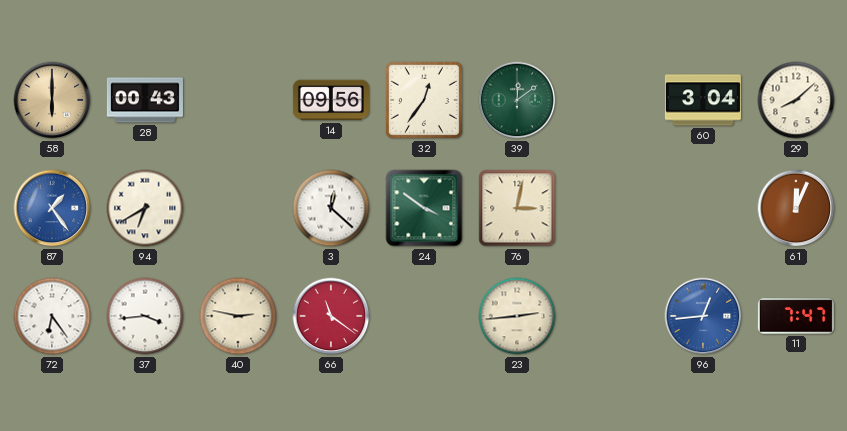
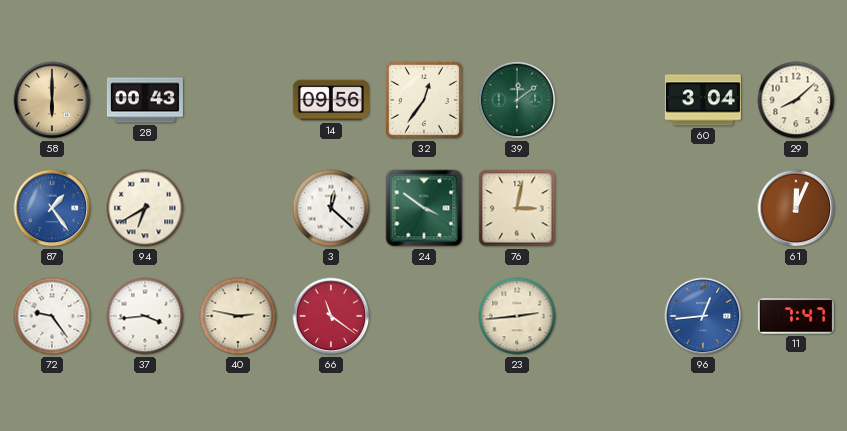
72: 6:24 -> 9:24
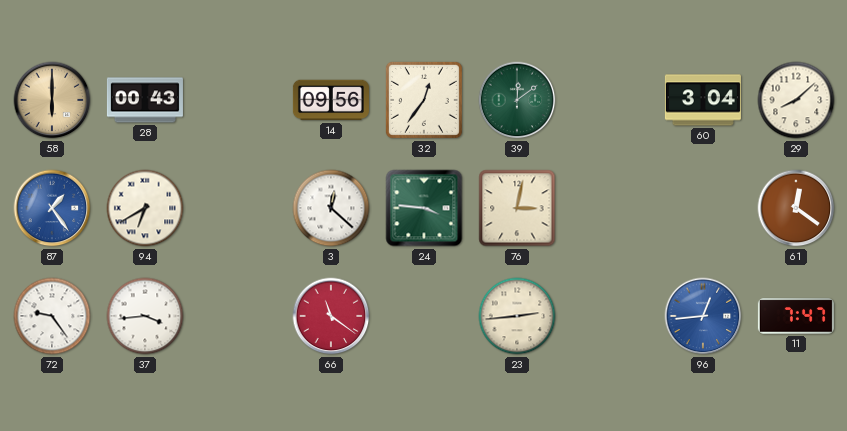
24: 3:51 -> 3:46
61: 12:04 -> 12:21
40: 2:47 -> none
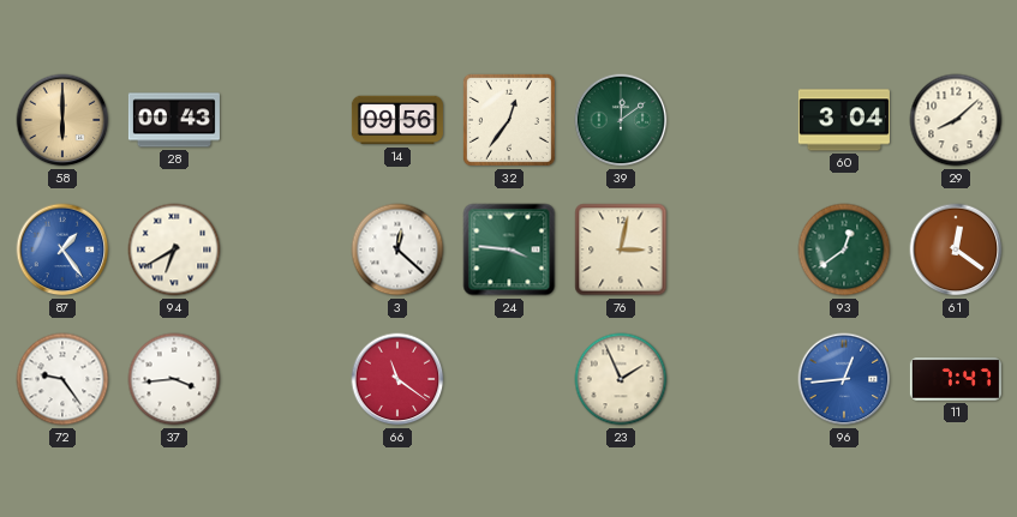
93: none -> 12:39
23: 2:44 -> 1:56
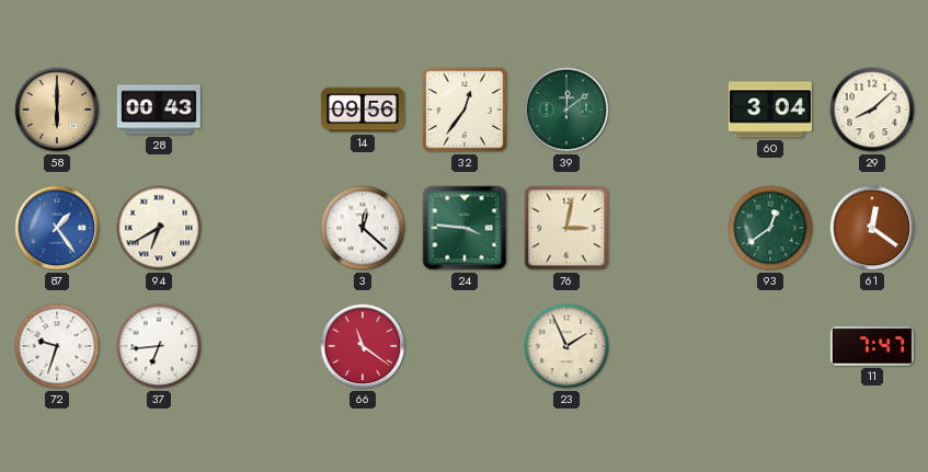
72: 9:24 -> 9:33
37: 3:44 -> 6:44
96: 12:44 -> none
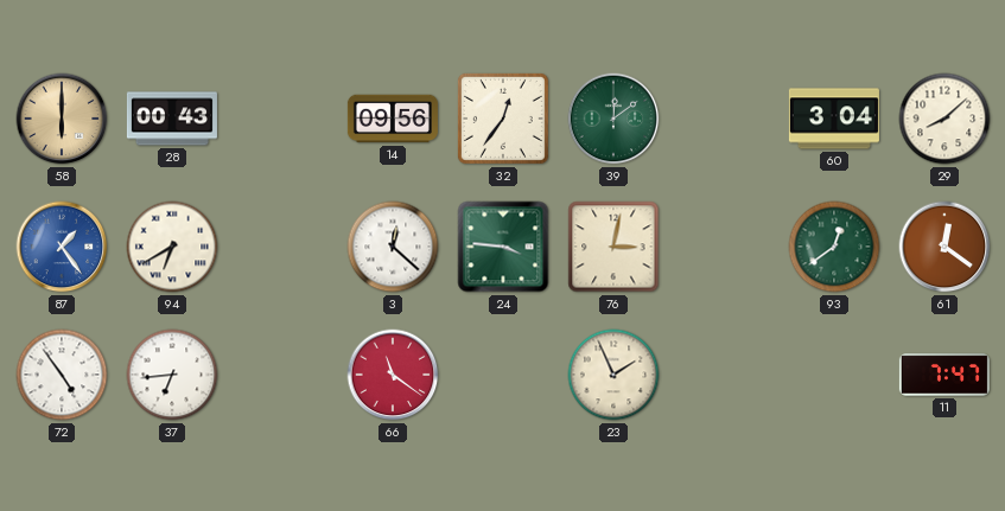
72: 9:33 -> 4:54
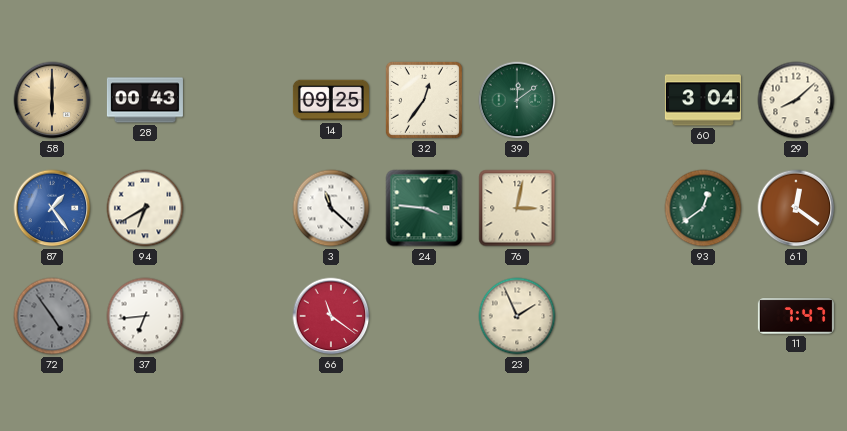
14: 09:56 -> 09:25
3: 12:22 -> 11:22
72 dial: white -> grey
